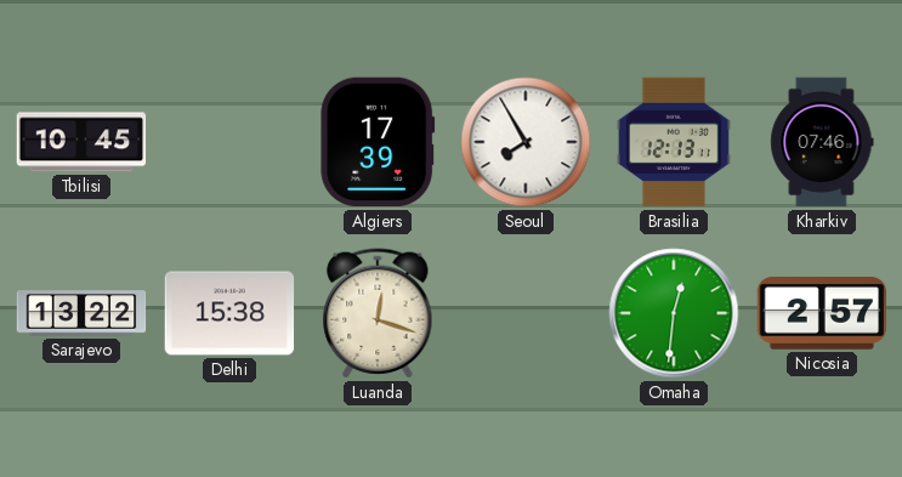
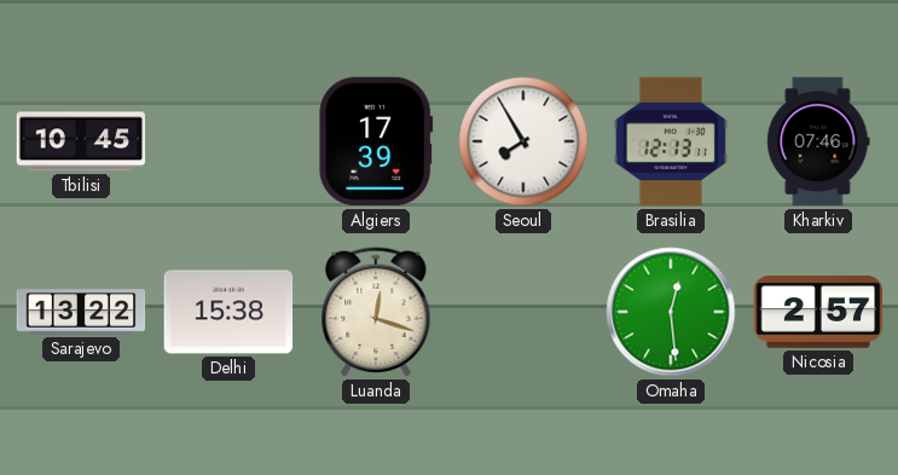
Omaha: 12:31 -> 12:29
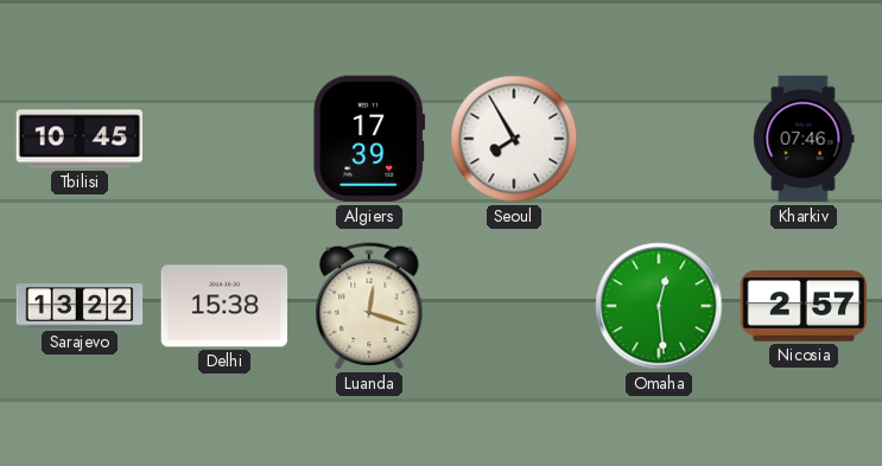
Brasilia: 12:13 -> none
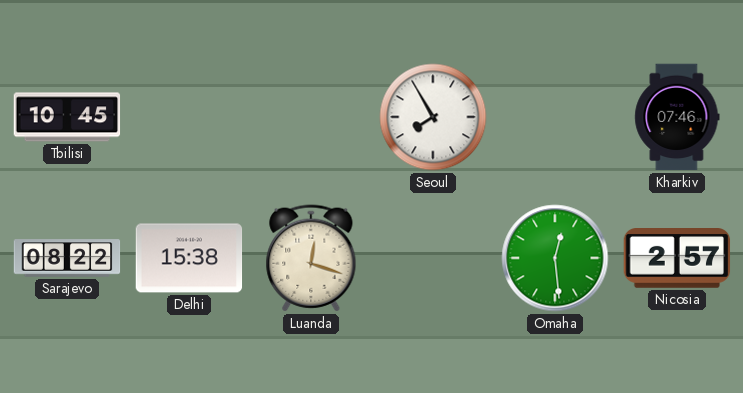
Algiers: 17:39 -> none
Sarajevo: 13:22 -> 08:22
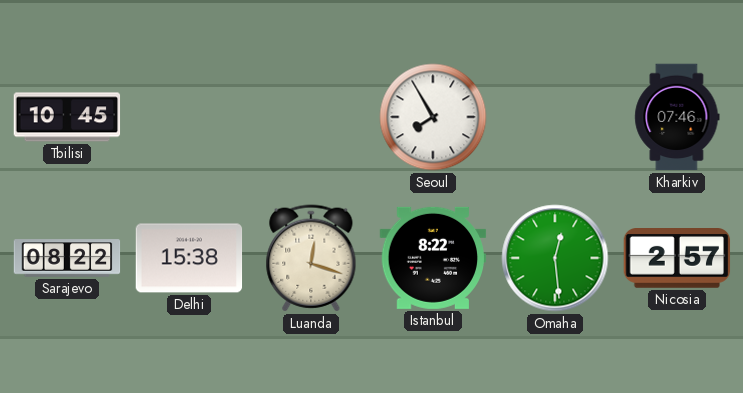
Istanbul: none -> 8:22
